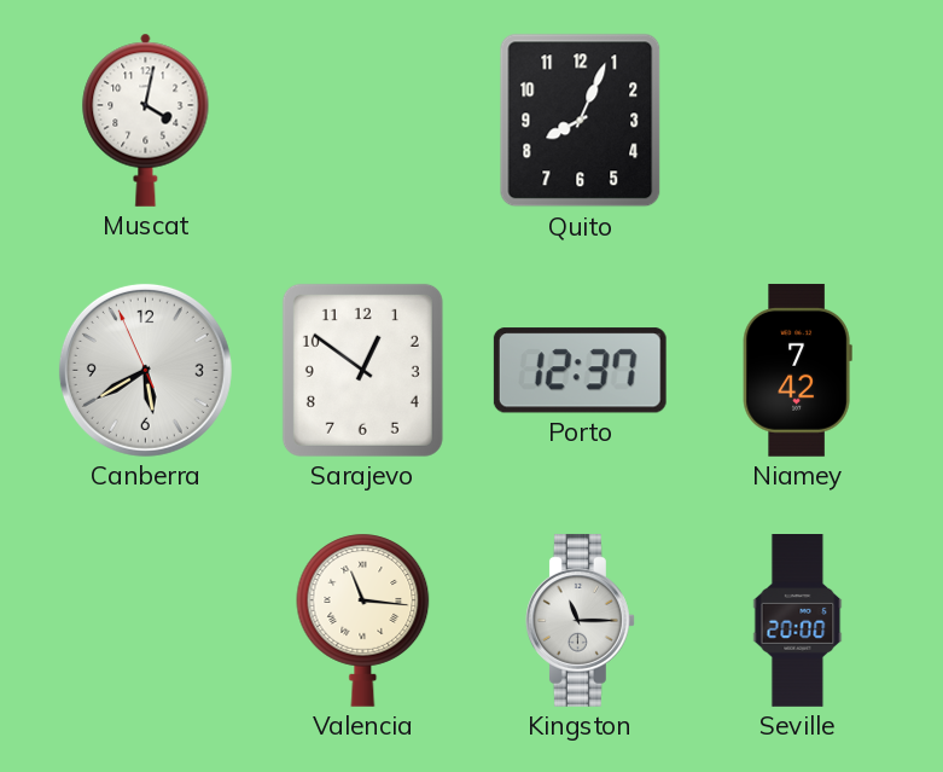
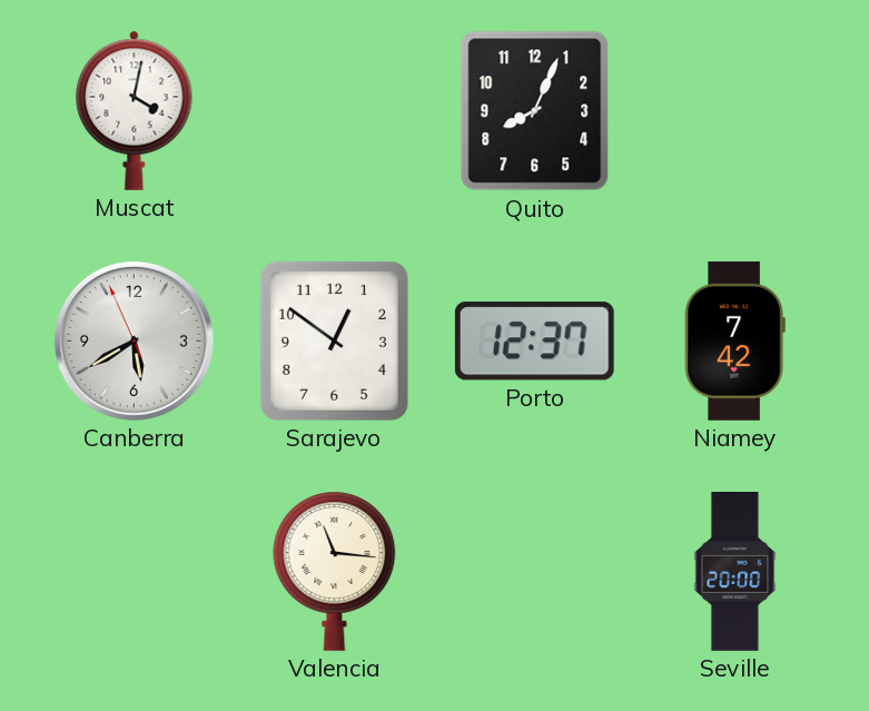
Kingston: 11:15 -> none
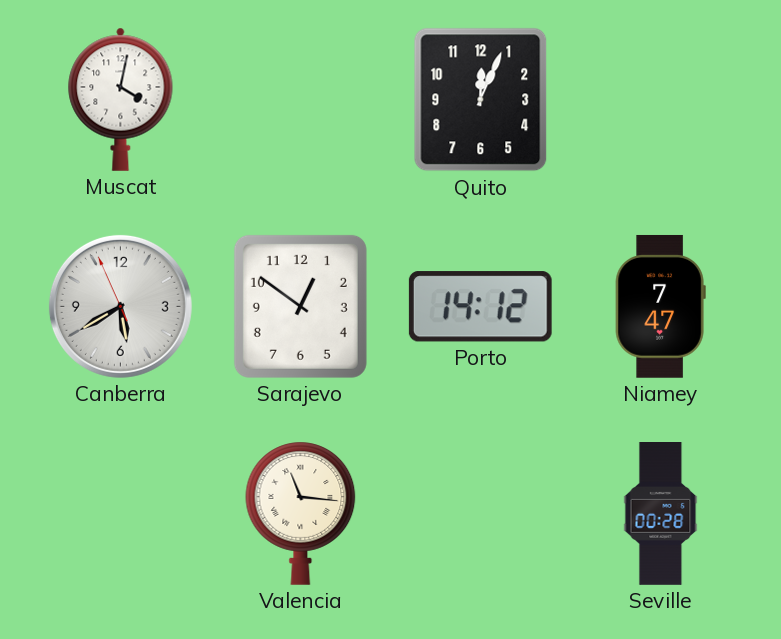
Quito: 8:04 -> 12:04
Porto: 12:37 -> 14:12
Niamey: 7:42 -> 7:47
Seville: 20:00 -> 00:28
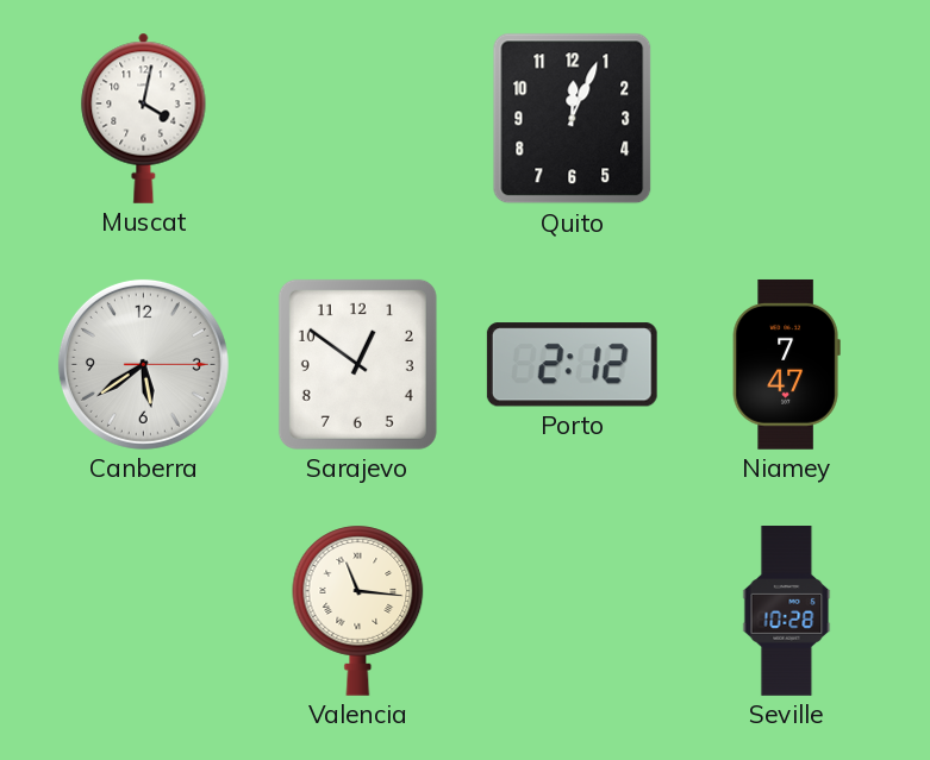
Canberra: 5:39:56 -> 5:39:15
Porto: 14:12 -> 2:12
Seville: 00:28 -> 10:28
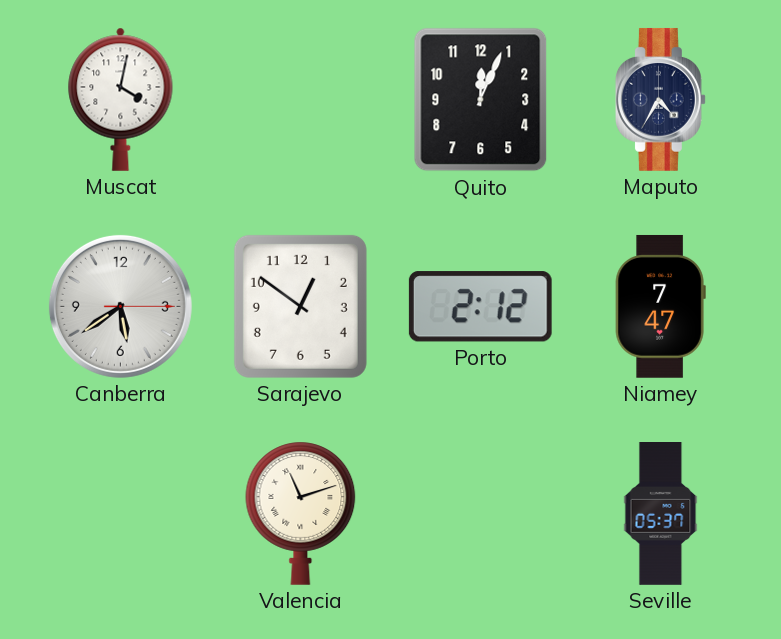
Maputo: none -> 4:35
Valencia: 11:16 -> 11:12
Seville: 10:28 -> 05:37
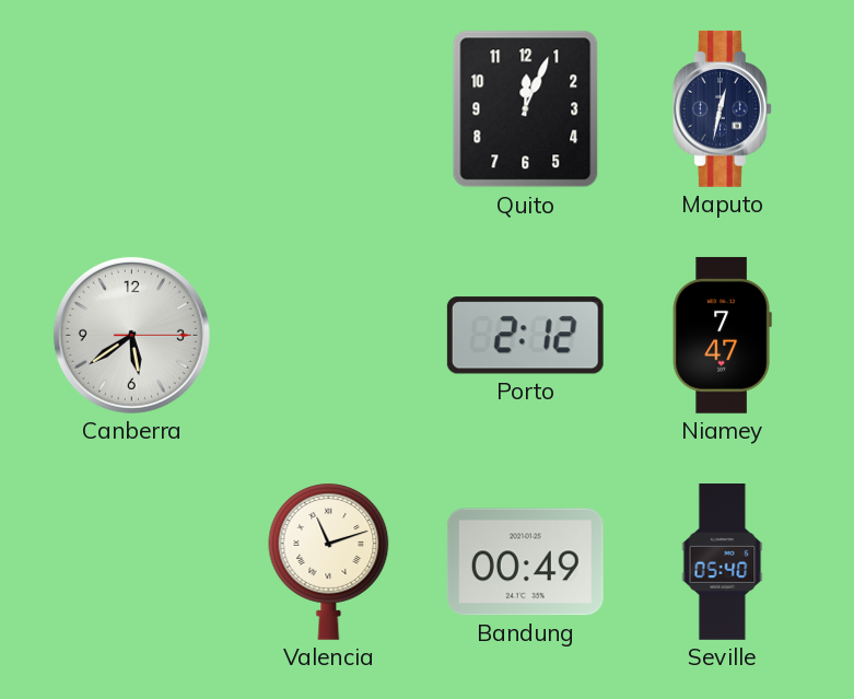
Muscat: 4:02 -> none
Maputo: 4:35 -> 12:32
Sarajevo: 12:51 -> none
Bandung: none -> 00:49
Seville: 05:37 -> 05:40
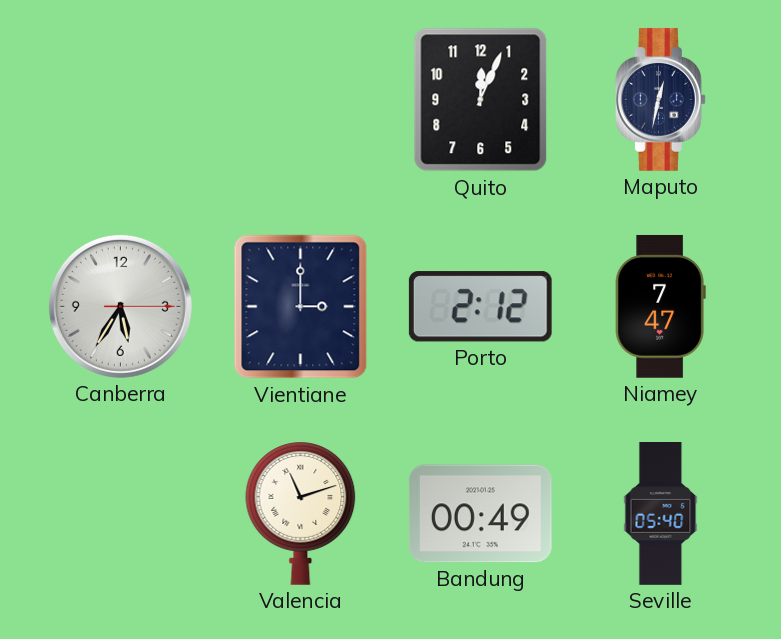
Canberra: 5:39 -> 5:35
Vientiane: none -> 3:00
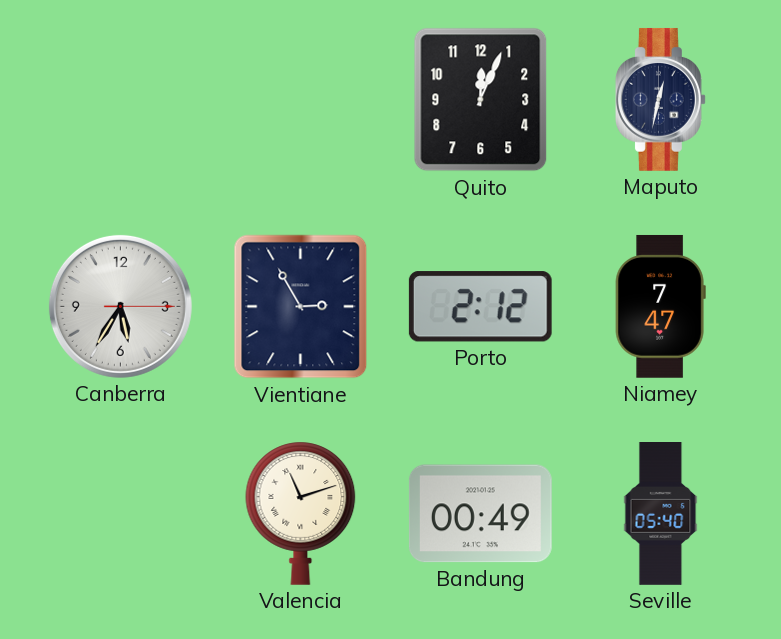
Vientiane: 3:00 -> 2:55
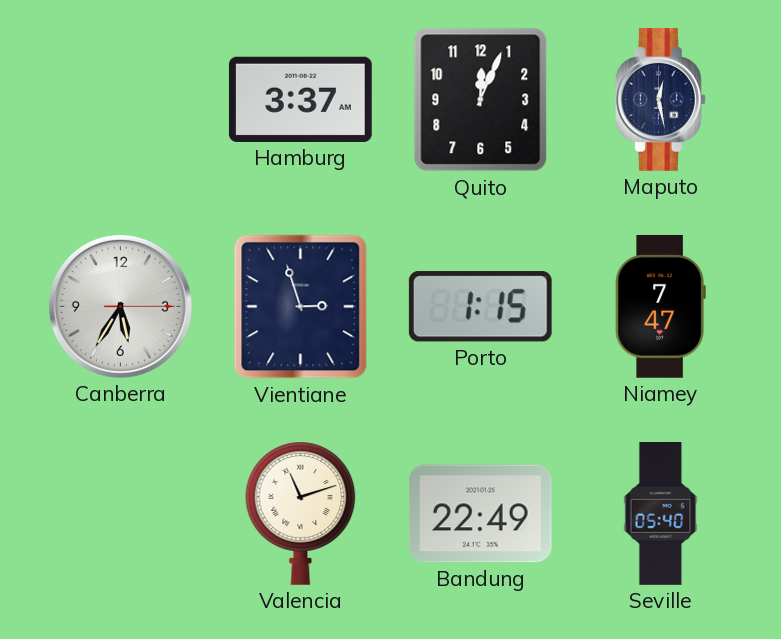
Hamburg: none -> 3:37
Maputo: 12:32 -> 12:28
Vientiane: 2:55 -> 2:57
Porto: 2:12 -> 1:15
Bandung: 00:49 -> 22:49
